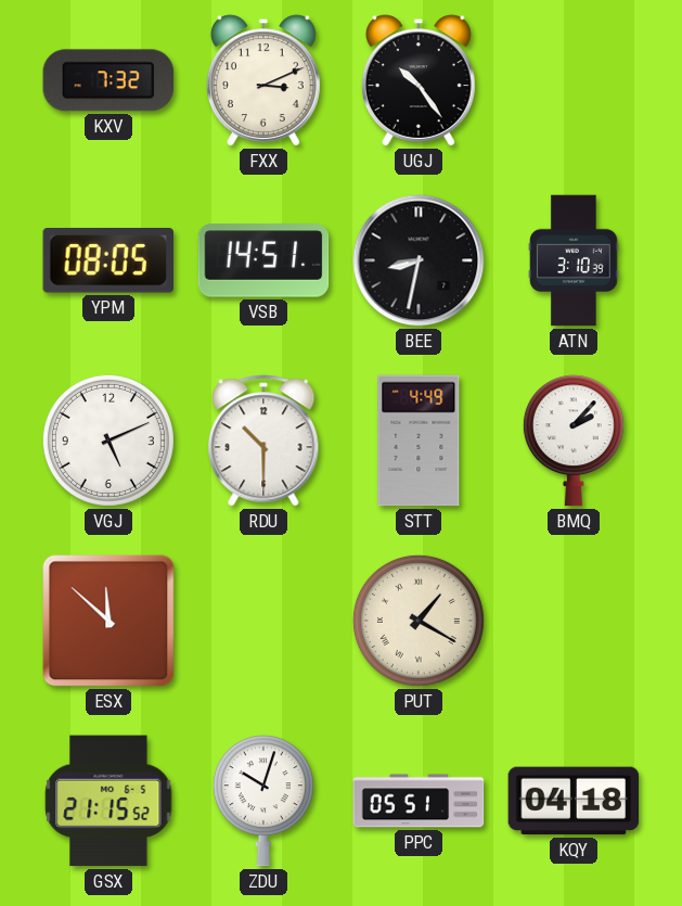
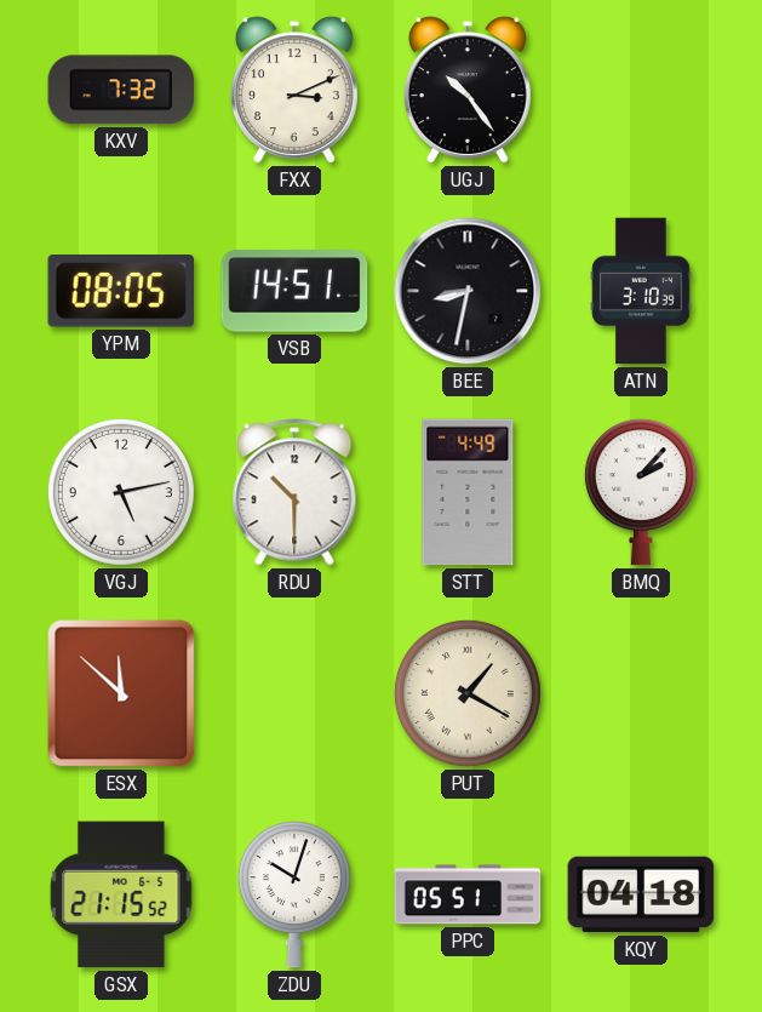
VGJ: 5:11 -> 5:13
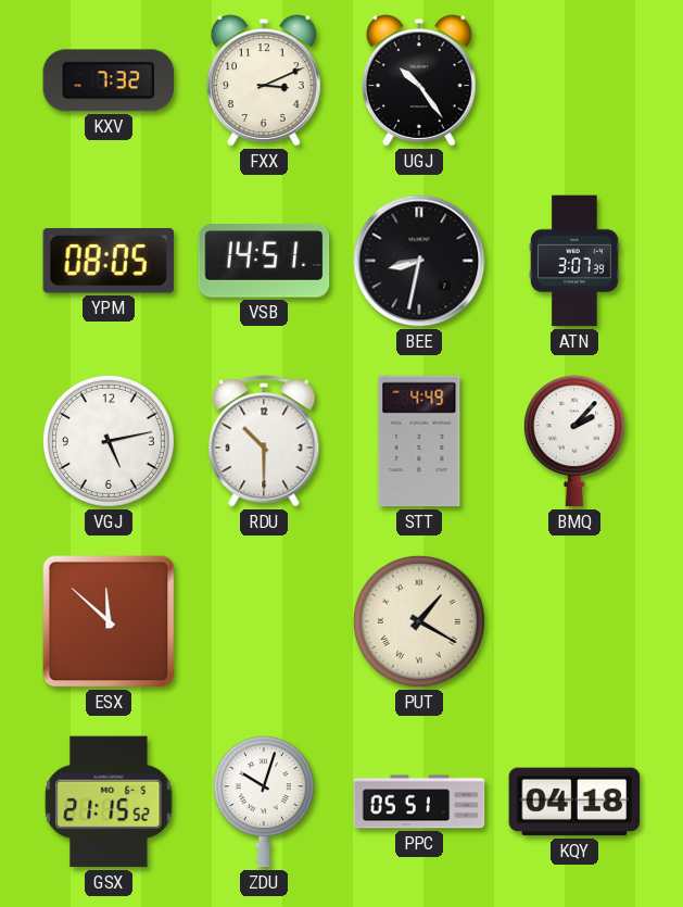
ATN: 3:10 -> 3:07
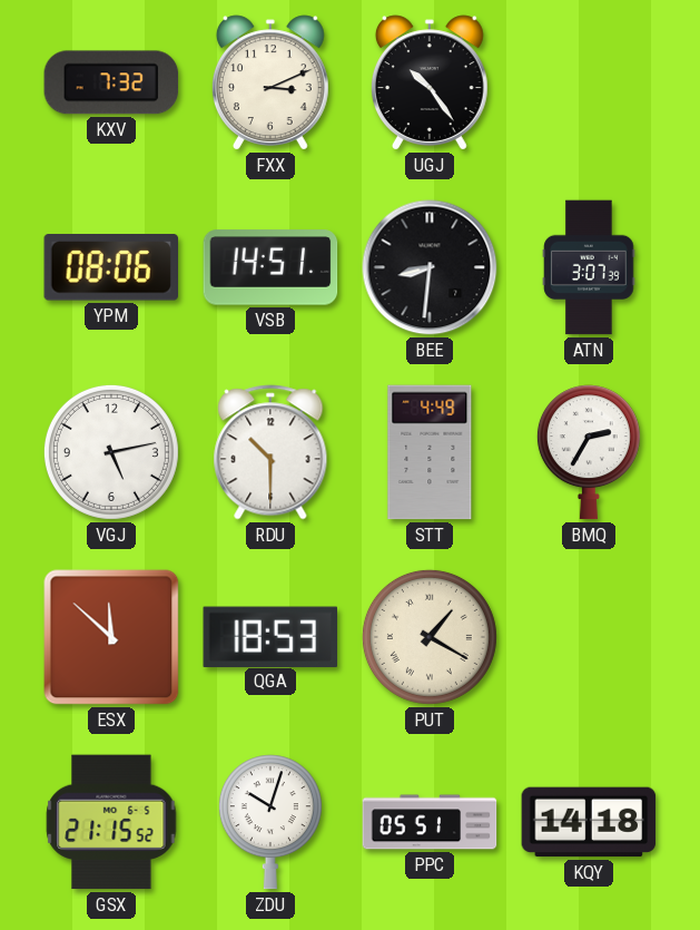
YPM: 08:05 -> 08:06
BEE: 8:32 -> 8:31
BMQ: 2:07 -> 2:35
QGA: none -> 18:53
KQY: 04:18 -> 14:18
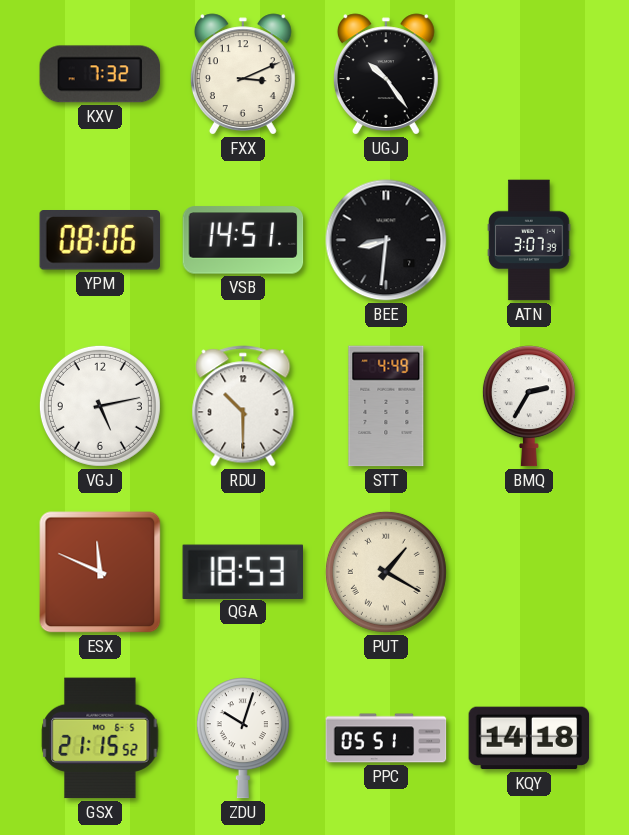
ESX: 11:52 -> 11:49
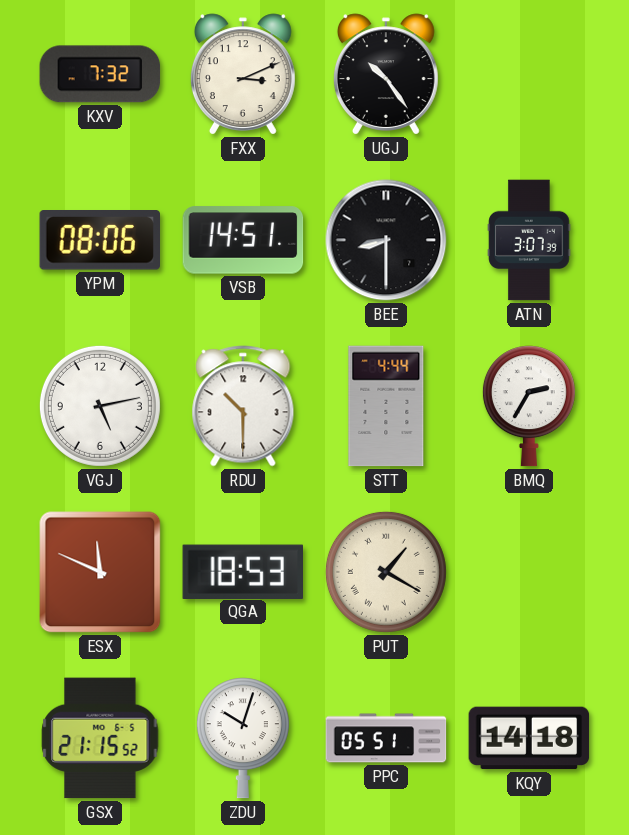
BEE: 8:31 -> 8:30
STT: 4:49 -> 4:44
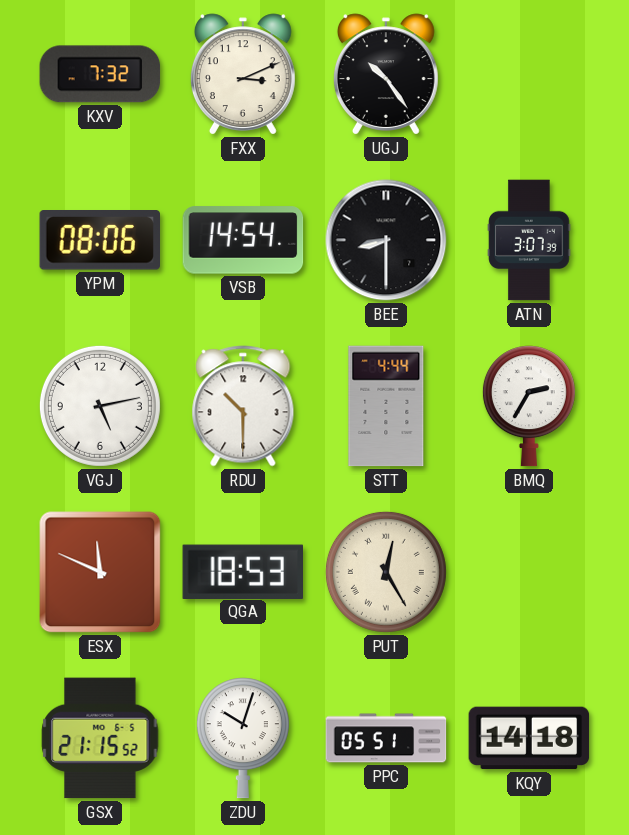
VSB: 14:51 -> 14:54
PUT: 1:20 -> 12:25
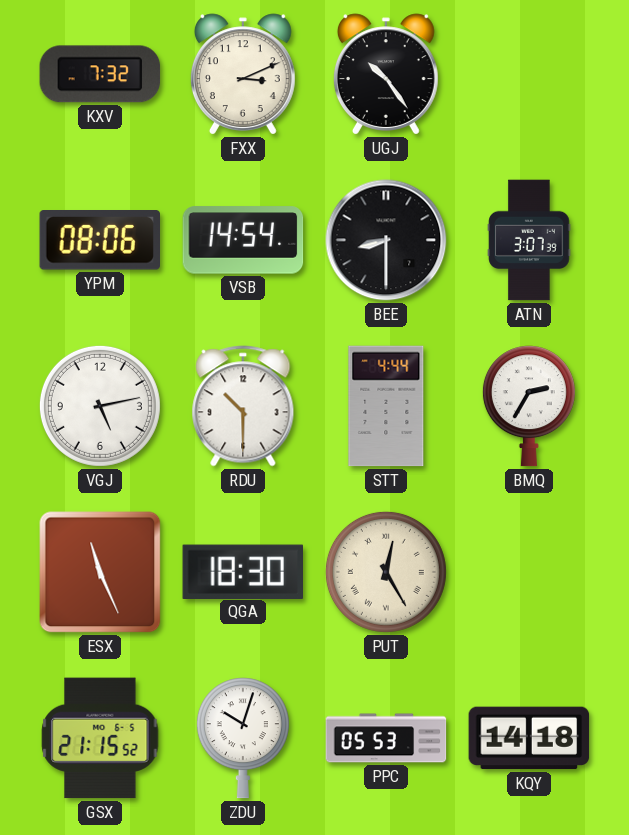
ESX: 11:49 -> 11:26
QGA: 18:53 -> 18:30
PPC: 05:51 -> 05:53
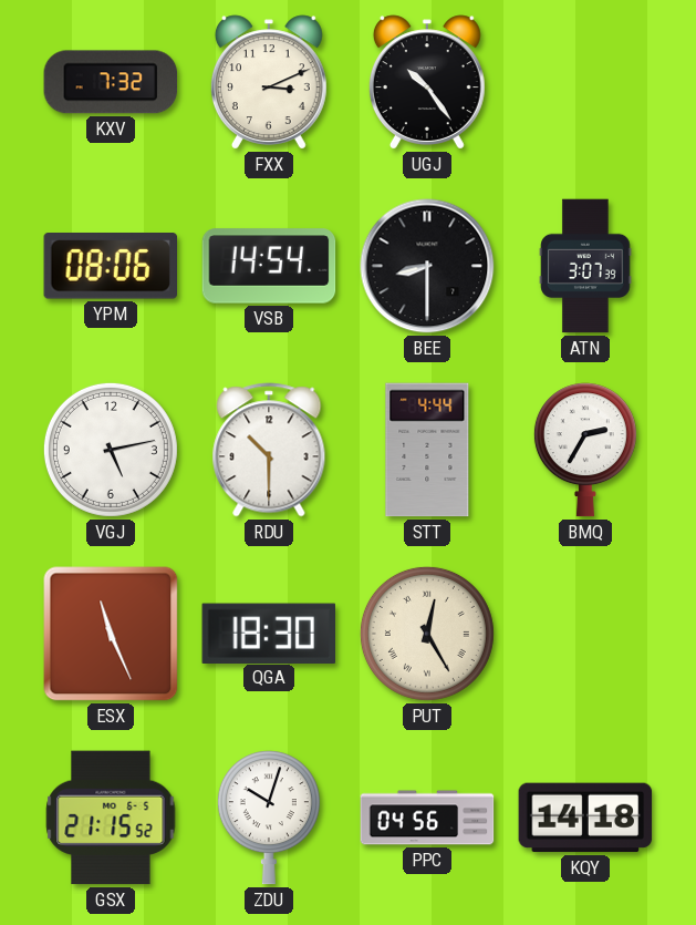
PPC: 05:53 -> 04:56
